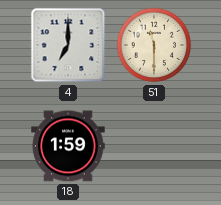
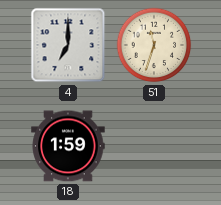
51: 11:30 -> 11:33
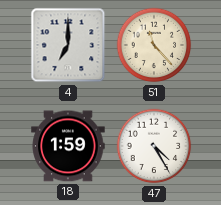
51: 11:33 -> 11:23
47: none -> 4:25
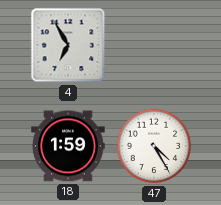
4: 7:00 -> 6:55
51: 11:23 -> none
